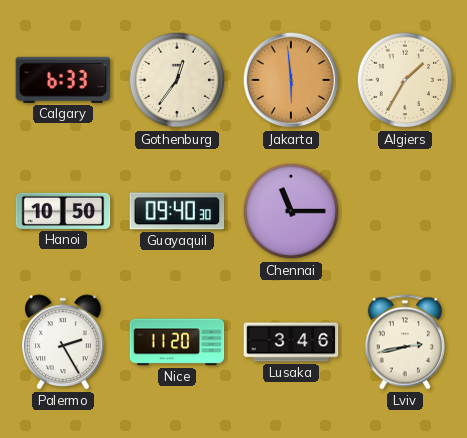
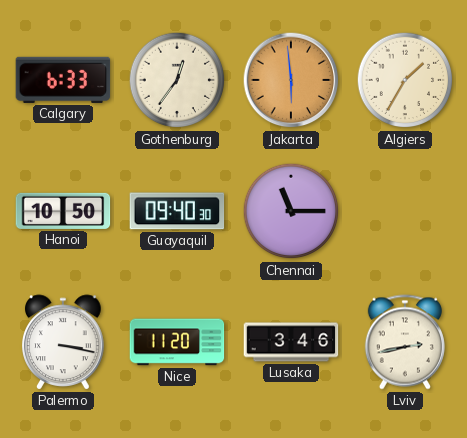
Palermo: 2:25 -> 3:17
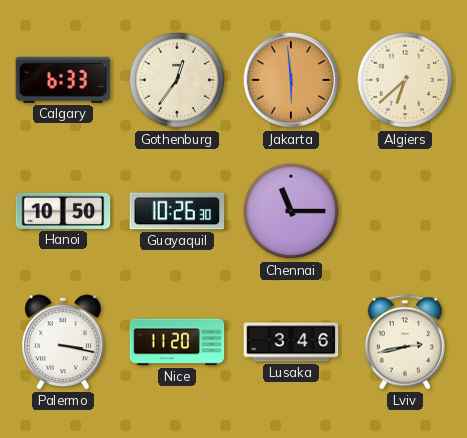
Algiers: 1:35 -> 6:38
Guayaquil: 09:40 -> 10:26
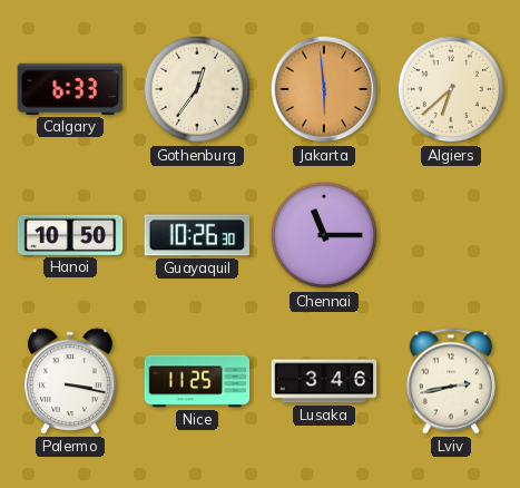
Nice: 11:20 -> 11:25
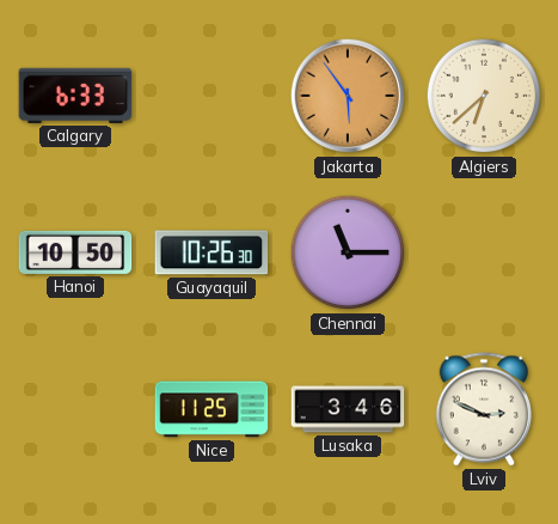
Gothenburg: 12:36 -> none
Jakarta: 5:59 -> 5:54
Palermo: 3:17 -> none
Lviv: 2:43 -> 2:49
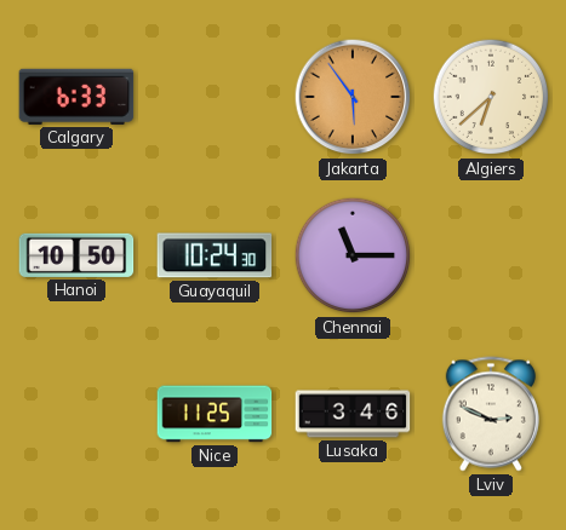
Guayaquil: 10:26 -> 10:24
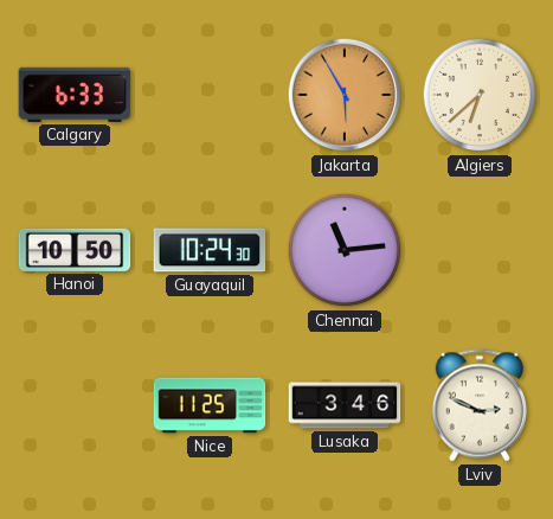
Jakarta: 5:54 -> 5:55
Chennai: 11:15 -> 11:14
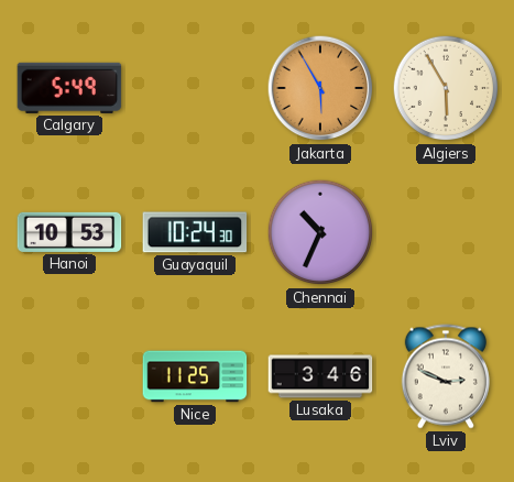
Calgary: 6:33 -> 5:49
Algiers: 6:38 -> 5:55
Hanoi: 10:50 -> 10:53
Chennai: 11:14 -> 10:34
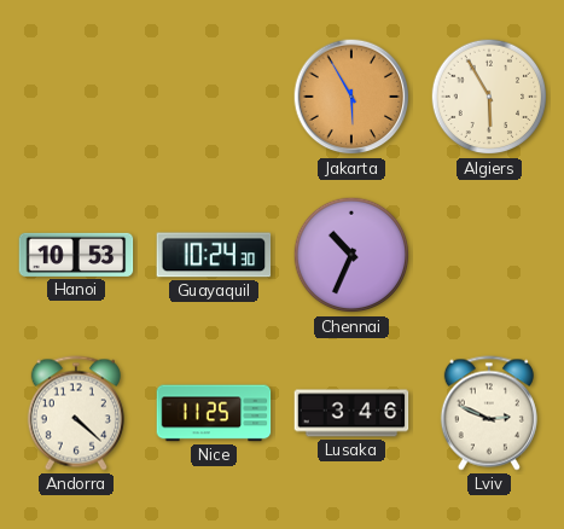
Calgary: 5:49 -> none
Andorra: none -> 4:22
